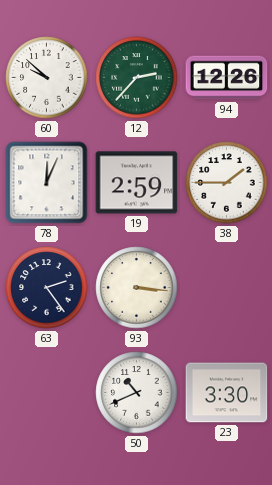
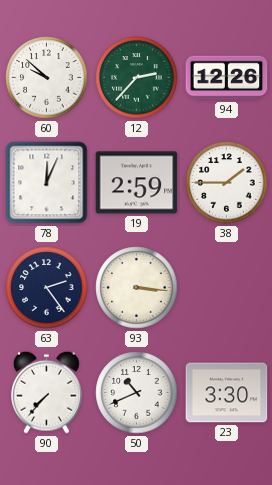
90: none -> 7:37
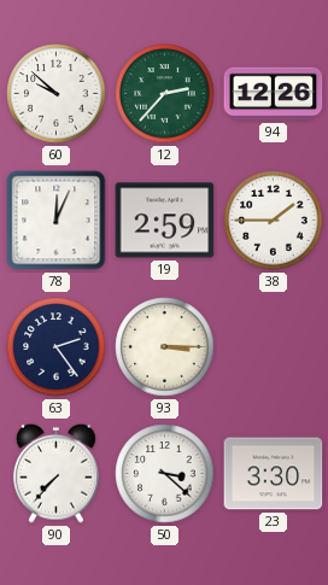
93: 3:16 -> 3:15
50: 10:41 -> 3:22
